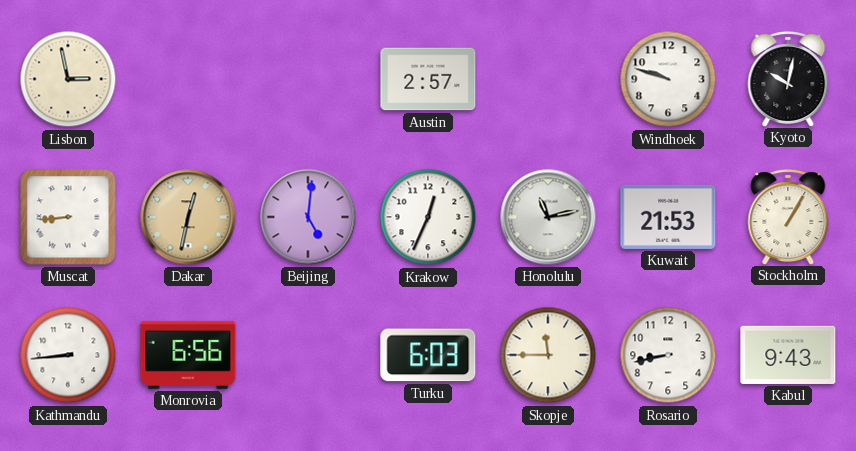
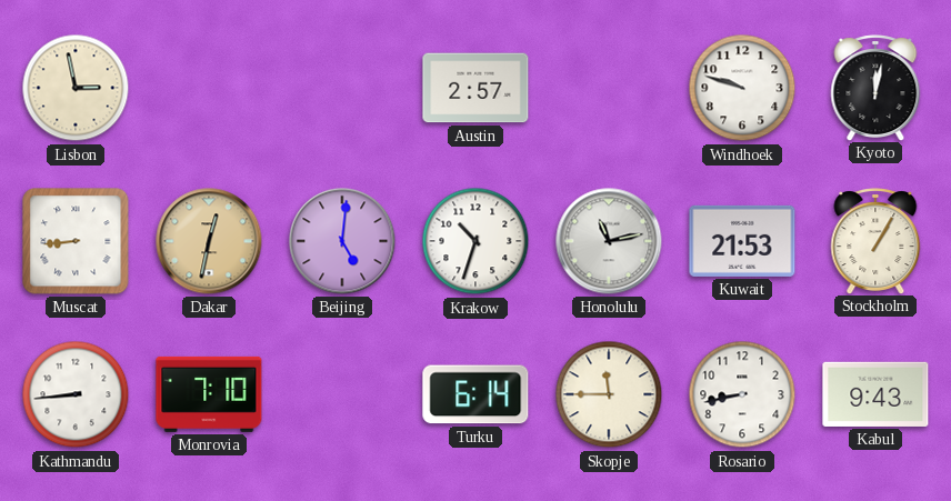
Kyoto: 10:02 -> 12:02
Krakow: 12:34 -> 10:33
Monrovia: 6:56 -> 7:10
Turku: 6:03 -> 6:14
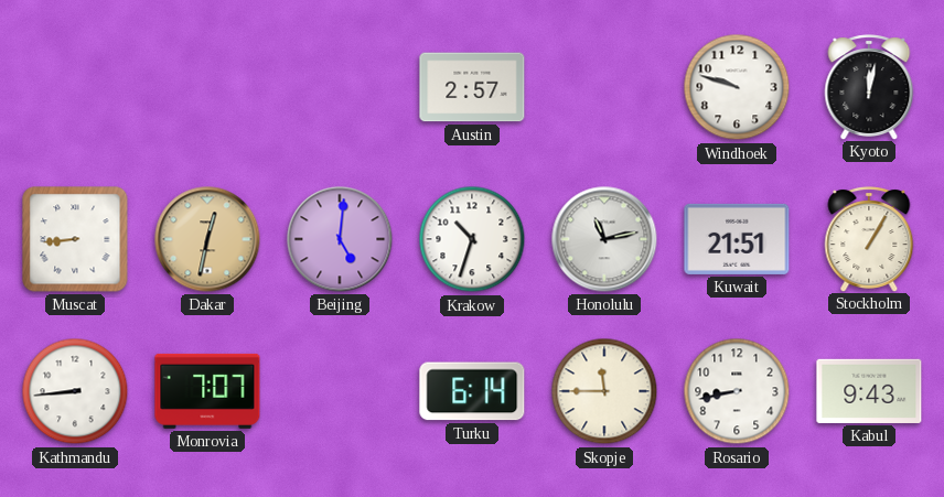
Lisbon: 2:58 -> none
Kuwait: 21:53 -> 21:51
Monrovia: 7:10 -> 7:07
